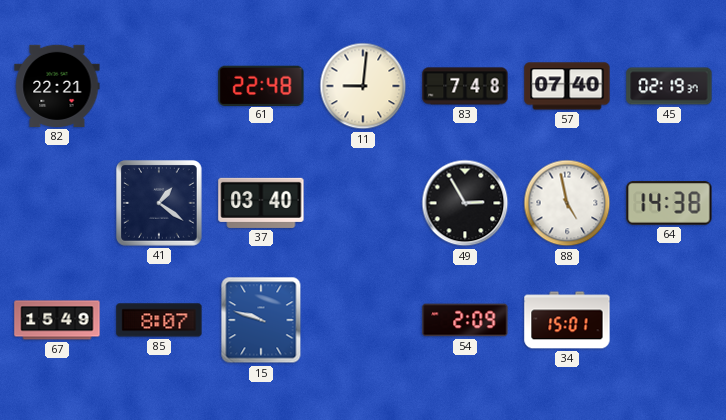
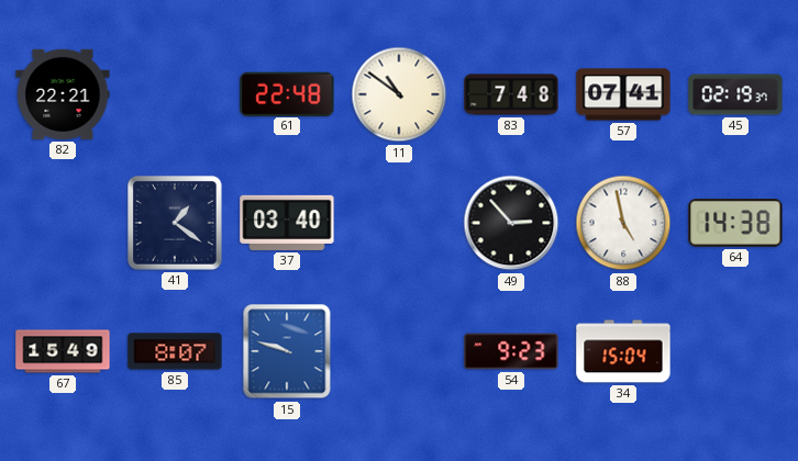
11: 9:01 -> 10:51
57: 07:40 -> 07:41
49: 2:55 -> 2:53
54: 2:09 -> 9:23
34: 15:01 -> 15:04
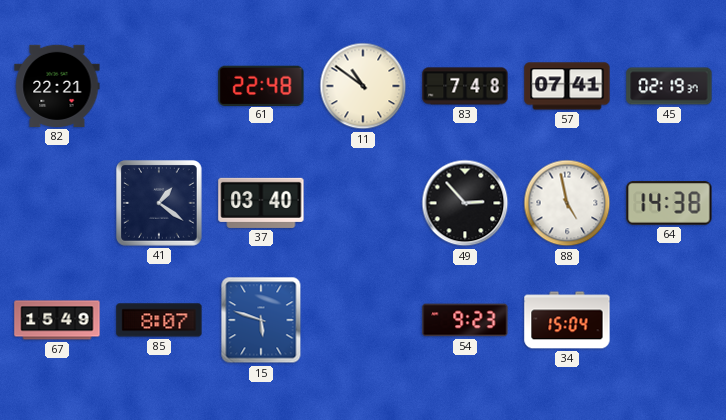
15: 9:48 -> 5:48
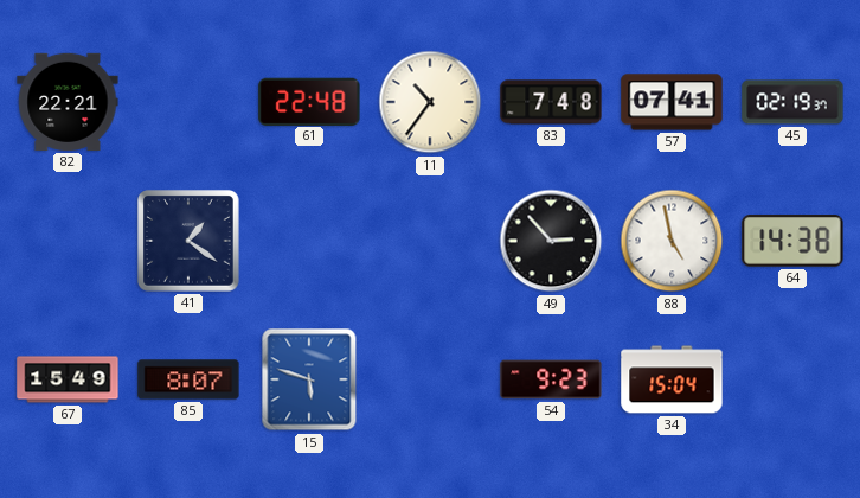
11: 10:51 -> 10:36
37: 03:40 -> none
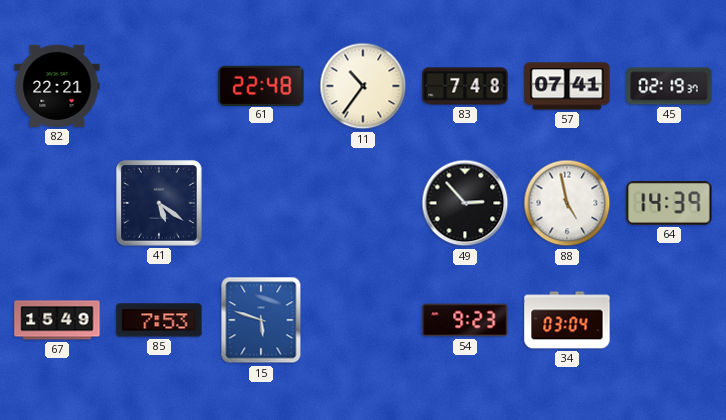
41: 1:21 -> 5:21
64: 14:38 -> 14:39
85: 8:07 -> 7:53
34: 15:04 -> 03:04
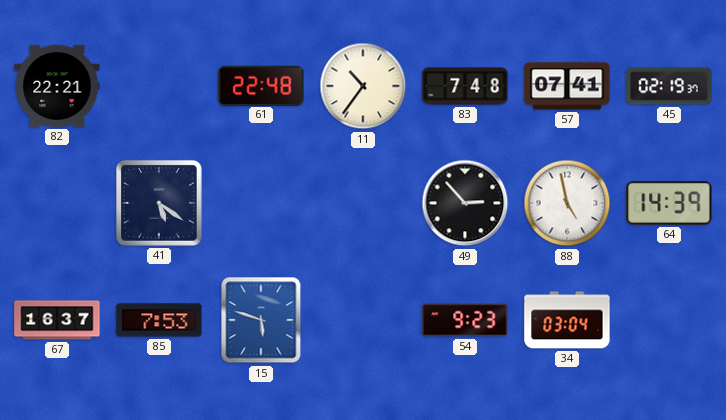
67: 15:49 -> 16:37
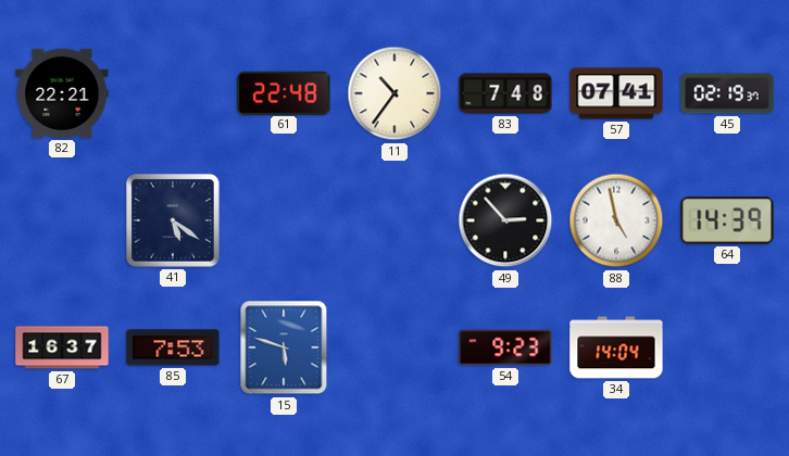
34: 03:04 -> 14:04
